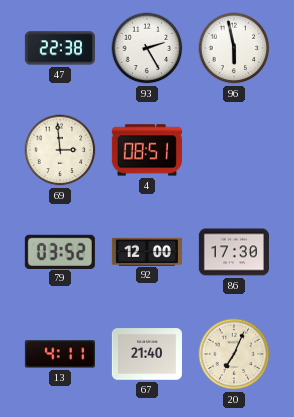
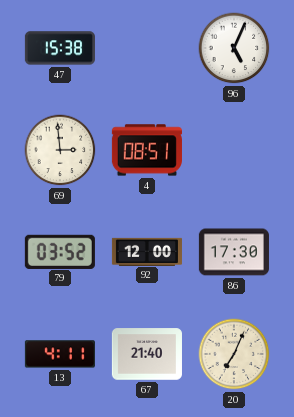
47: 22:38 -> 15:38
93: 2:25 -> none
96: 5:58 -> 5:04
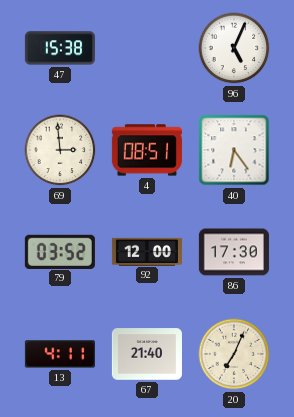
40: none -> 6:24
